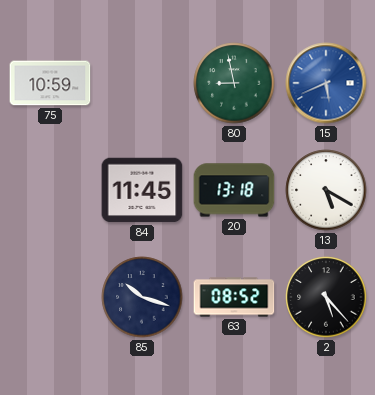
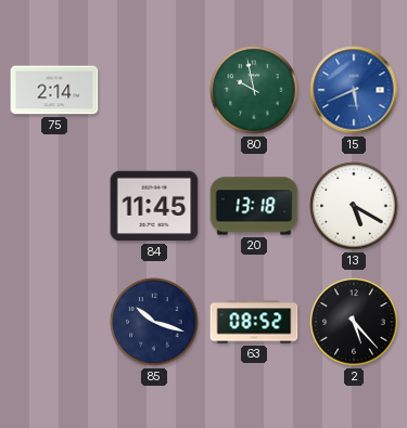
75: 10:59 -> 2:14
80: 8:58 -> 9:58
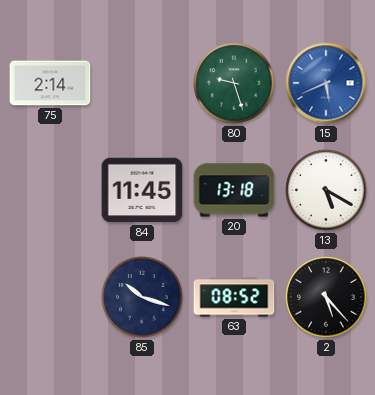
80: 9:58 -> 9:27
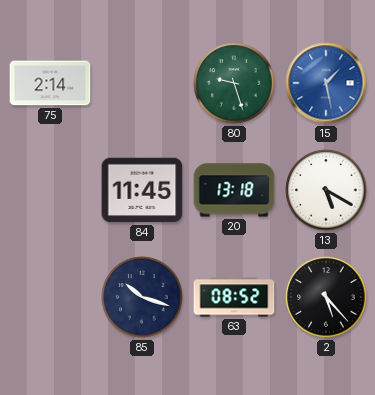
15: 5:41 -> 1:28
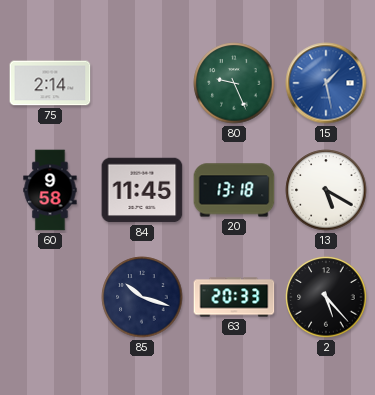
80: 9:27 -> 9:26
60: none -> 9:58
63: 08:52 -> 20:33
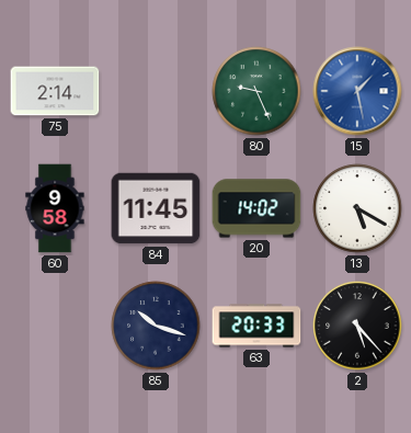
20: 13:18 -> 14:02
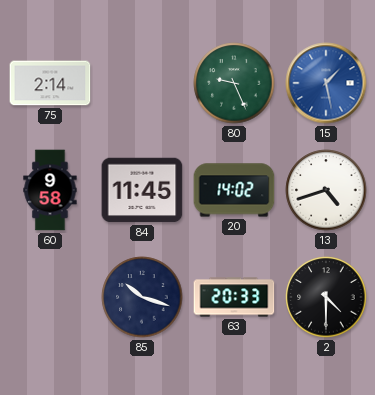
13: 5:20 -> 4:42
2: 5:23 -> 4:30
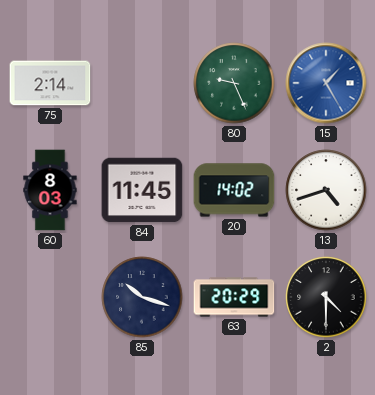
15: 1:28 -> 1:25
60: 9:58 -> 8:03
63: 20:33 -> 20:29
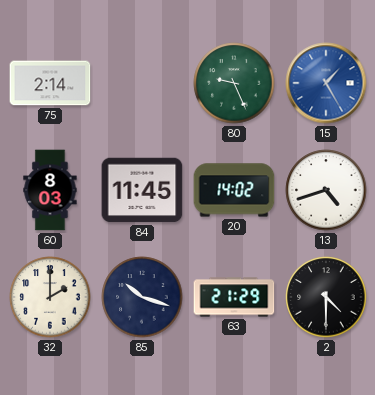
32: none -> 2:00
63: 20:29 -> 21:29
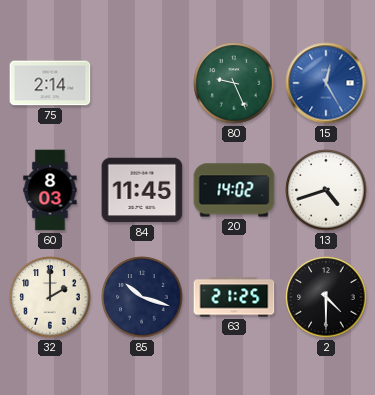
15: 1:25 -> 12:25
63: 21:29 -> 21:25
